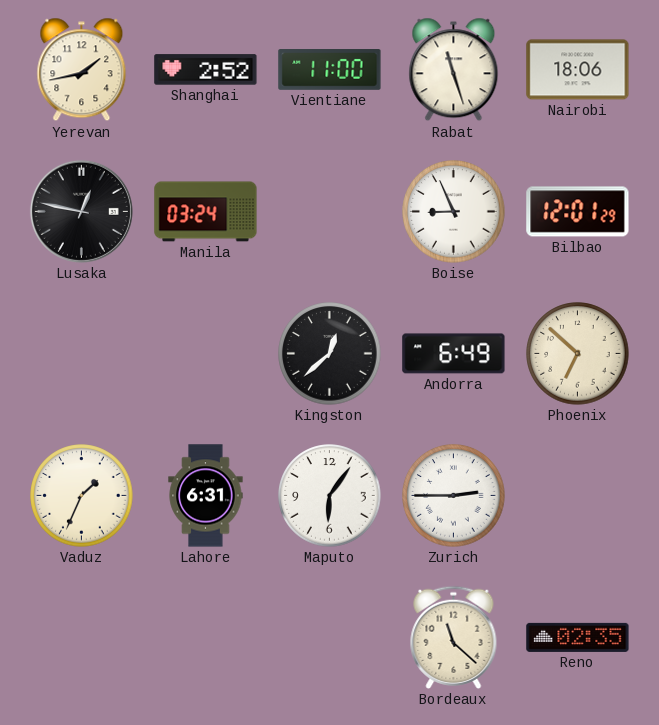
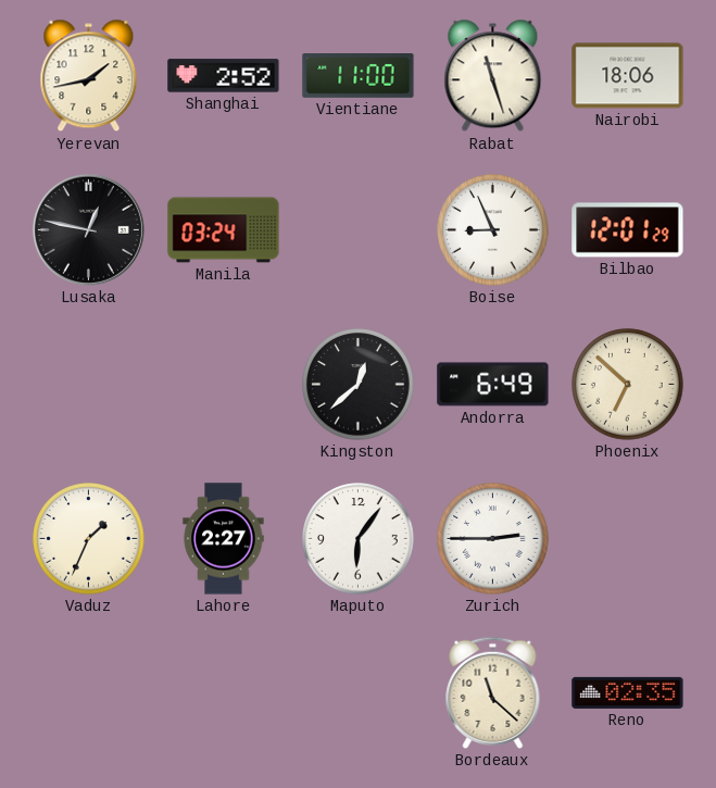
Lahore: 6:31 -> 2:27
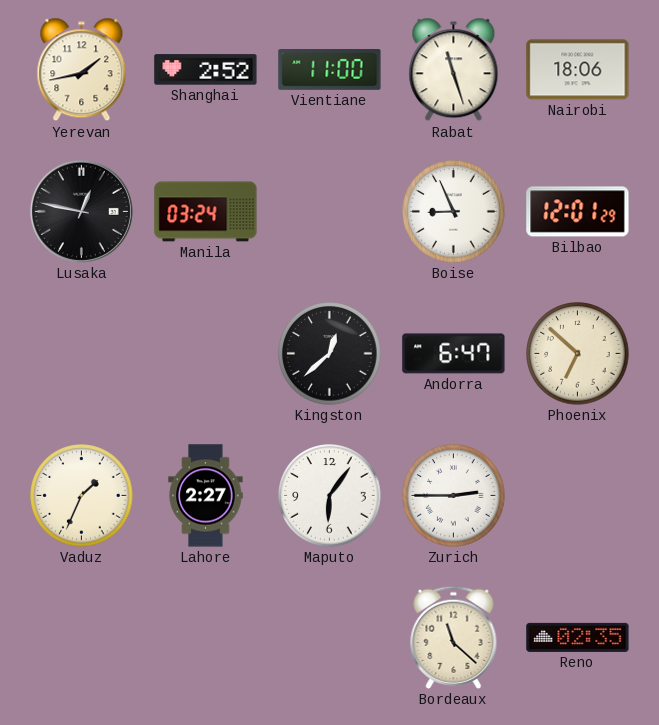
Andorra: 6:49 -> 6:47
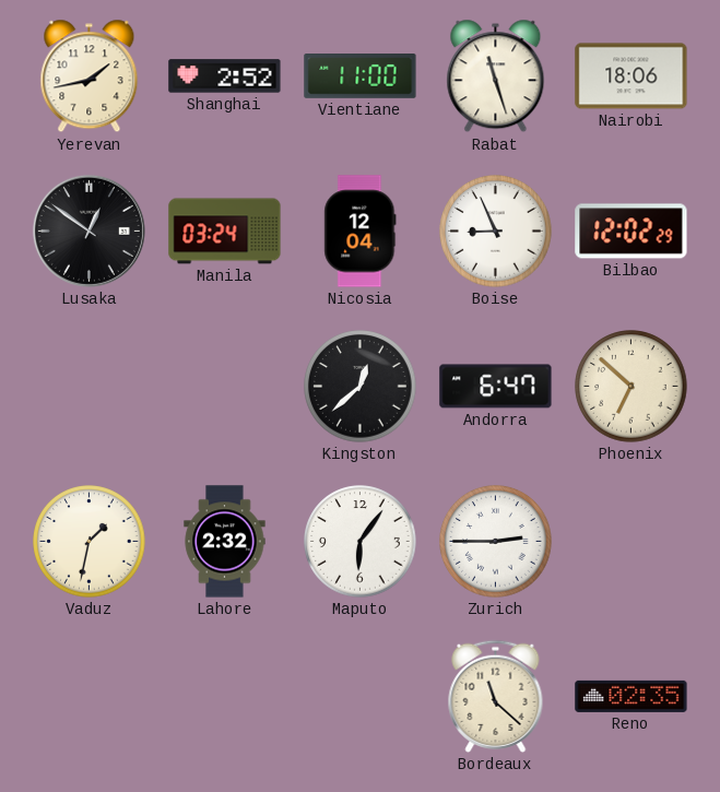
Lusaka: 12:47 -> 12:51
Nicosia: none -> 12:04
Bilbao: 12:01 -> 12:02
Vaduz: 1:34 -> 1:32
Lahore: 2:27 -> 2:32
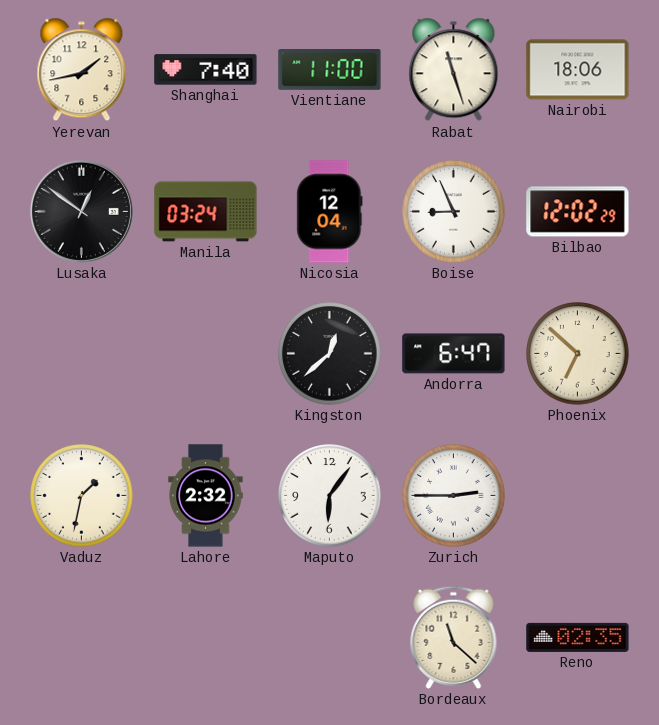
Shanghai: 2:52 -> 7:40
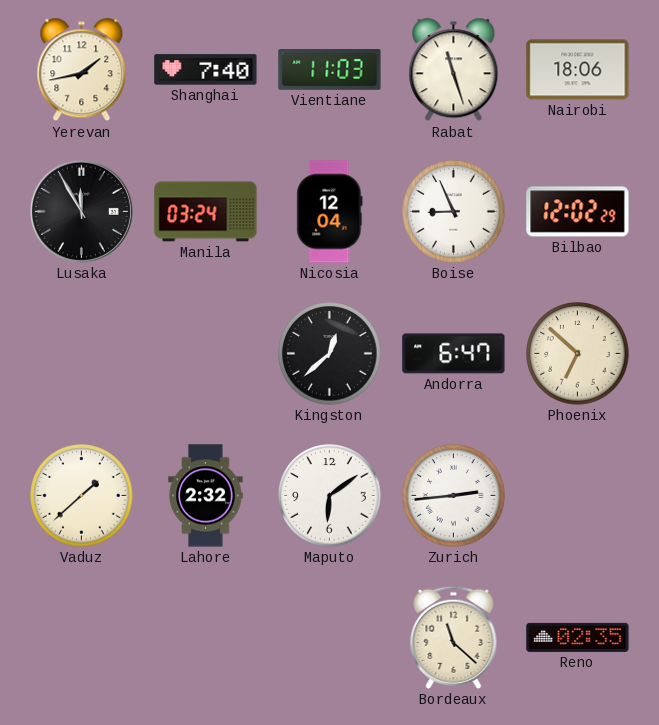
Vientiane: 11:00 -> 11:03
Lusaka: 12:51 -> 11:55
Vaduz: 1:32 -> 1:38
Maputo: 6:06 -> 6:09
Zurich: 2:45 -> 2:44
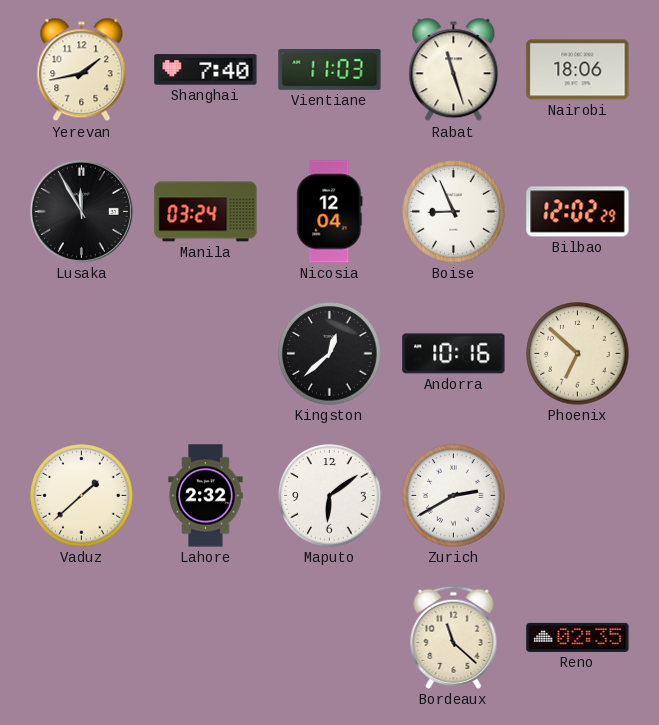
Andorra: 6:47 -> 10:16
Zurich: 2:44 -> 2:40
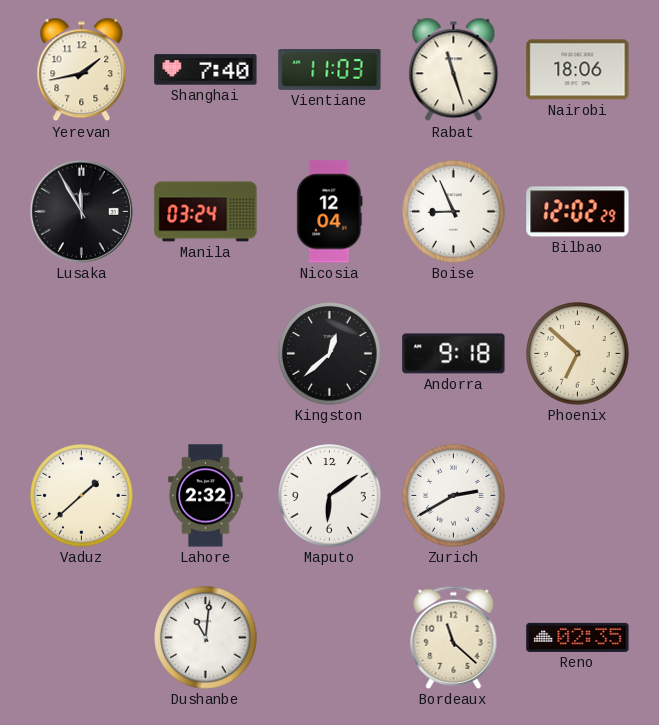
Andorra: 10:16 -> 9:18
Dushanbe: none -> 11:01
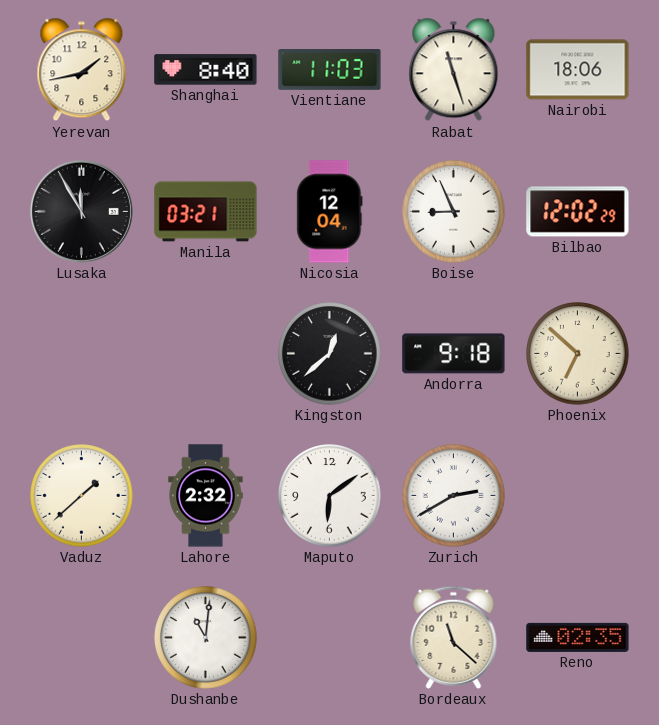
Shanghai: 7:40 -> 8:40
Manila: 03:24 -> 03:21
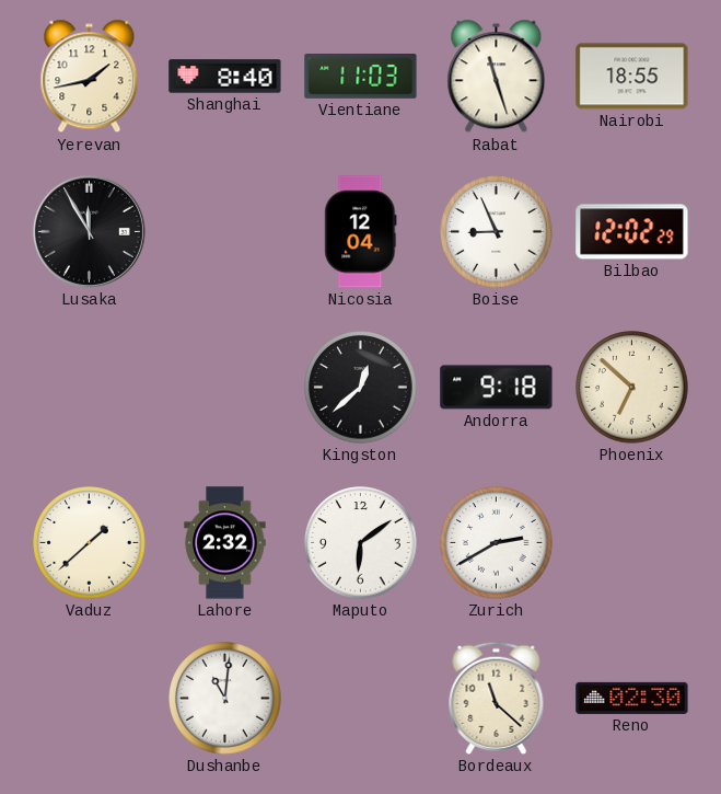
Nairobi: 18:06 -> 18:55
Manila: 03:21 -> none
Reno: 02:35 -> 02:30
